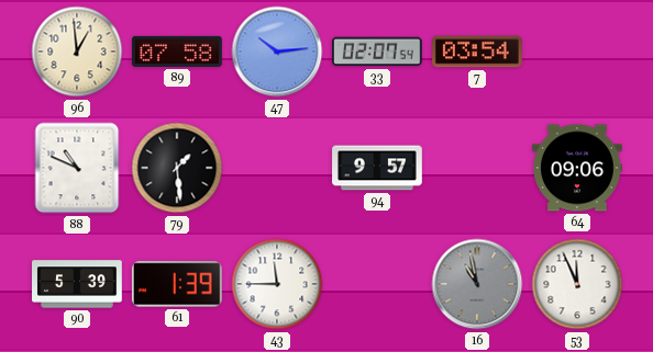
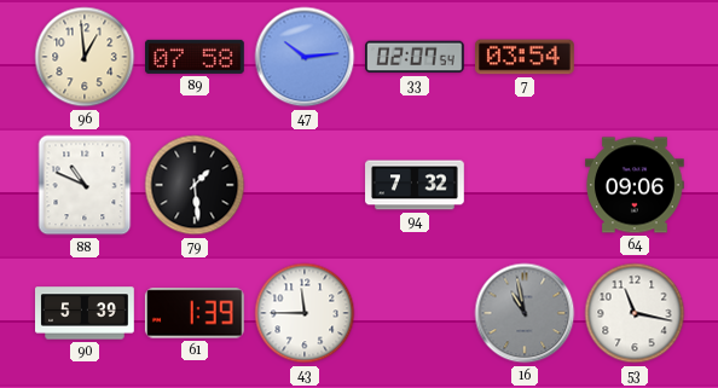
94: 9:57 -> 7:32
53: 11:56 -> 11:17
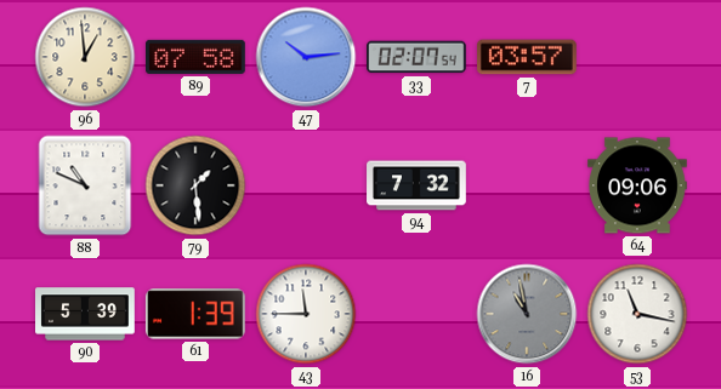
7: 03:54 -> 03:57
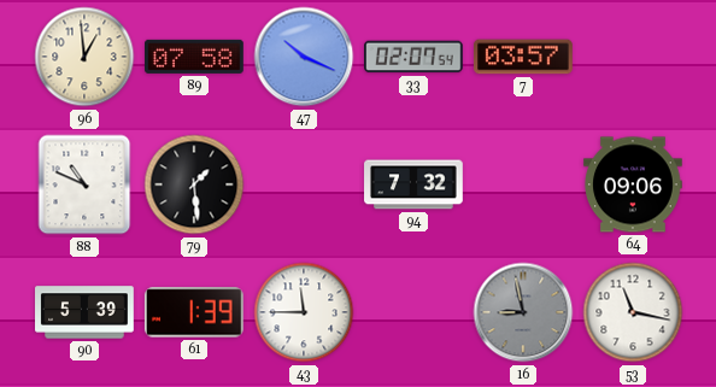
47: 10:14 -> 10:19
16: 10:58 -> 8:58
